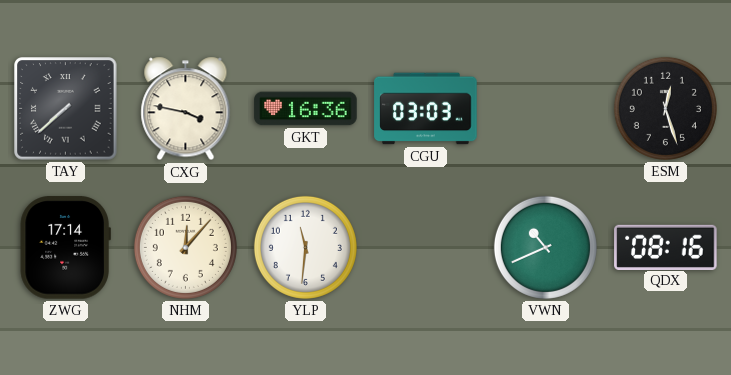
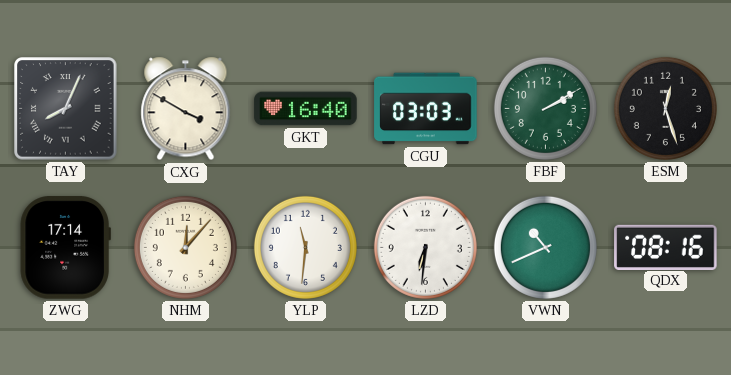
TAY: 7:38 -> 8:04
CXG: 3:47 -> 3:50
GKT: 16:36 -> 16:40
FBF: none -> 2:10
LZD: none -> 6:31
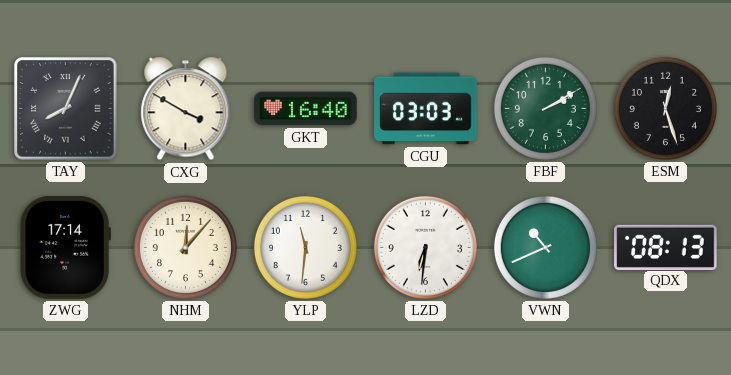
QDX: 08:16 -> 08:13
